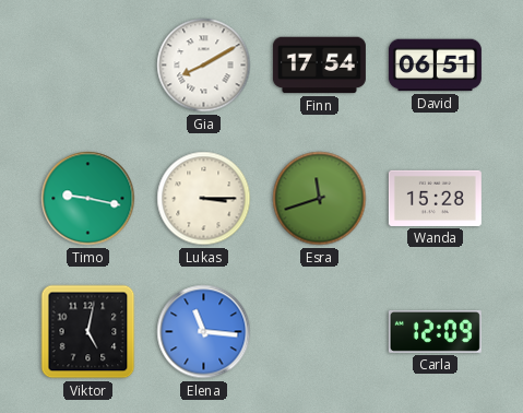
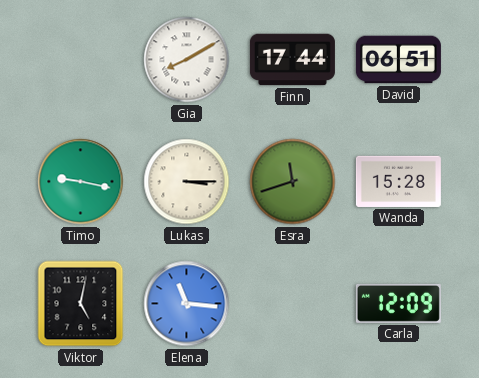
Finn: 17:54 -> 17:44
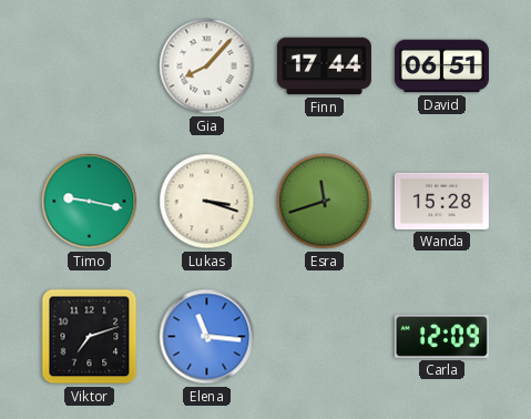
Gia: 8:10 -> 8:07
Lukas: 3:15 -> 3:18
Viktor: 5:02 -> 7:12
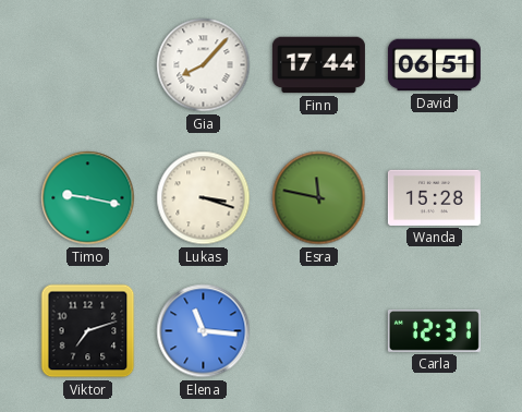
Esra: 11:42 -> 11:47
Carla: 12:09 -> 12:31
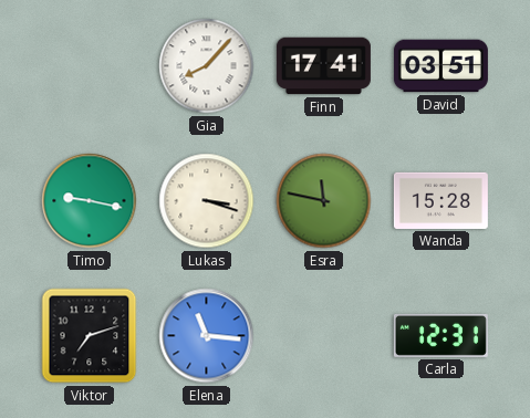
Finn: 17:44 -> 17:41
David: 06:51 -> 03:51
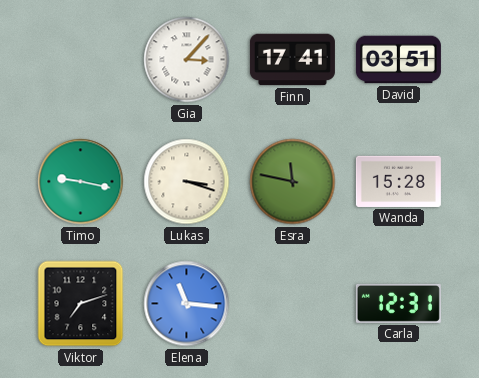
Gia: 8:07 -> 3:07
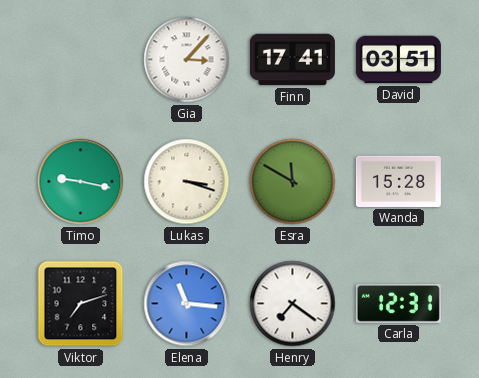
Esra: 11:47 -> 11:50
Henry: none -> 7:21
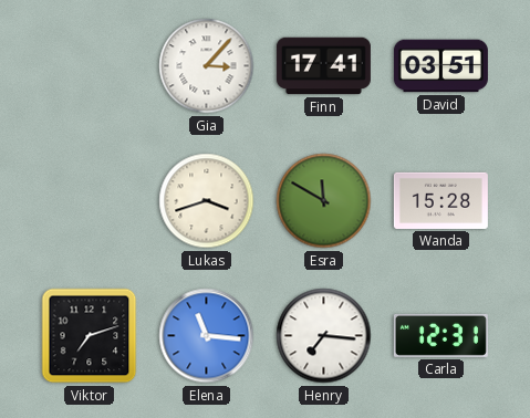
Timo: 9:17 -> none
Lukas: 3:18 -> 3:42
Henry: 7:21 -> 7:16
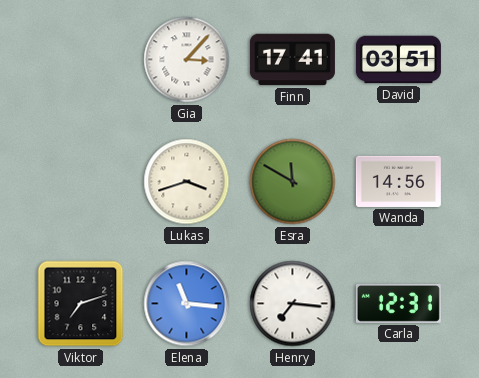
Wanda: 15:28 -> 14:56
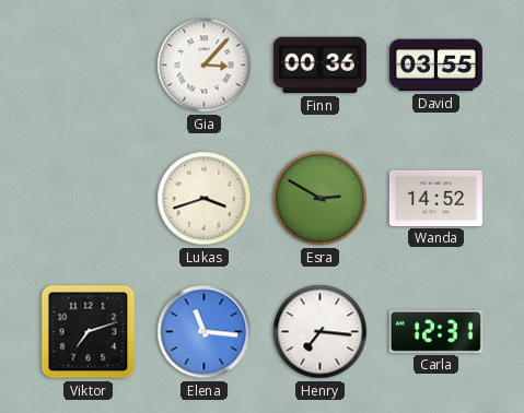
Finn: 17:41 -> 00:36
David: 03:51 -> 03:55
Esra: 11:50 -> 2:50
Wanda: 14:56 -> 14:52
